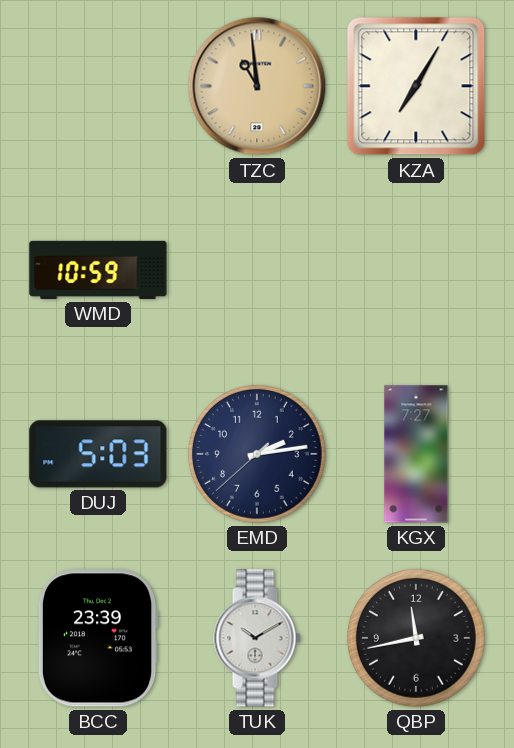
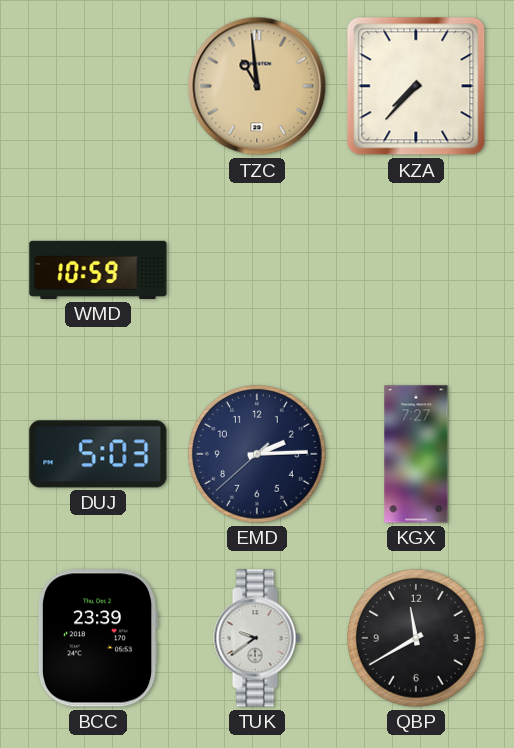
KZA: 7:05 -> 7:37
EMD: 2:13 -> 2:14
TUK: 10:10 -> 9:39
QBP: 11:43 -> 11:40
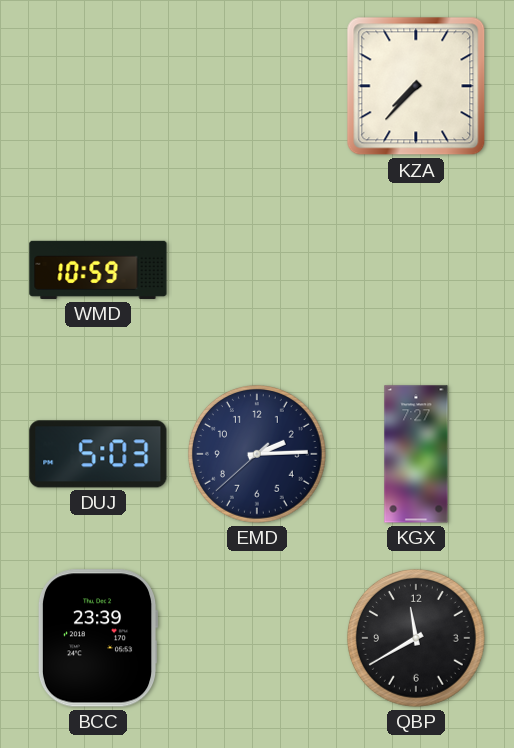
TZC: 10:59 -> none
TUK: 9:39 -> none
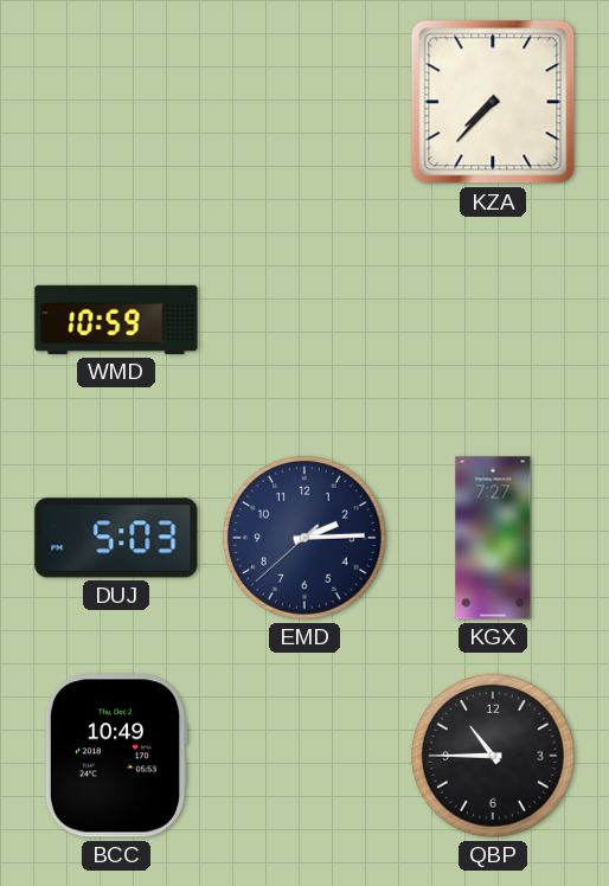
BCC: 23:39 -> 10:49
QBP: 11:40 -> 10:45
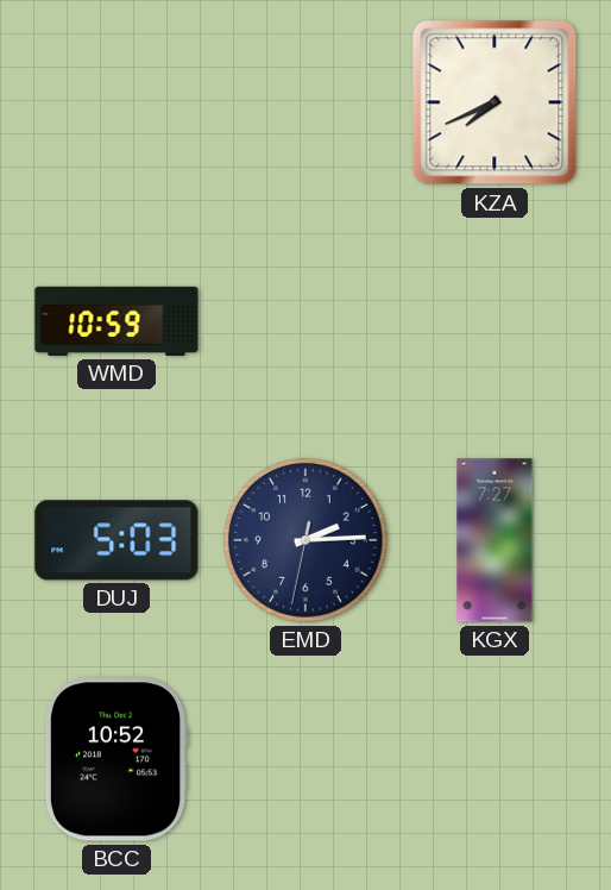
KZA: 7:37 -> 7:41
EMD: 2:14:38 -> 2:14:32
BCC: 10:49 -> 10:52
QBP: 10:45 -> none
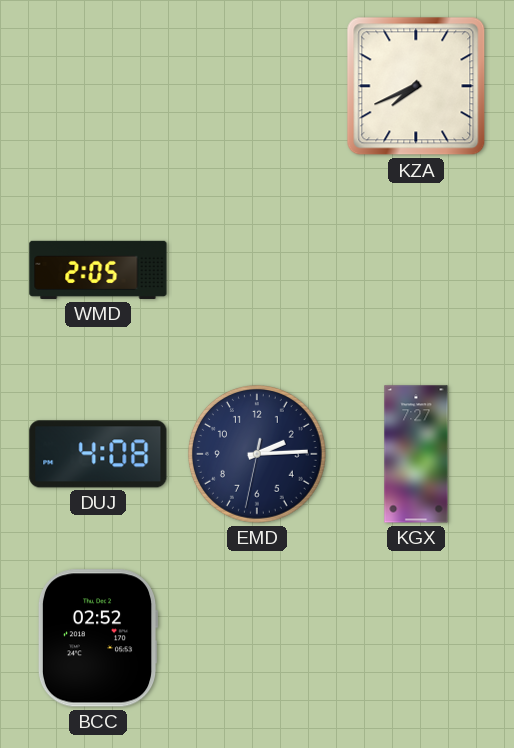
WMD: 10:59 -> 2:05
DUJ: 5:03 -> 4:08
BCC: 10:52 -> 02:52
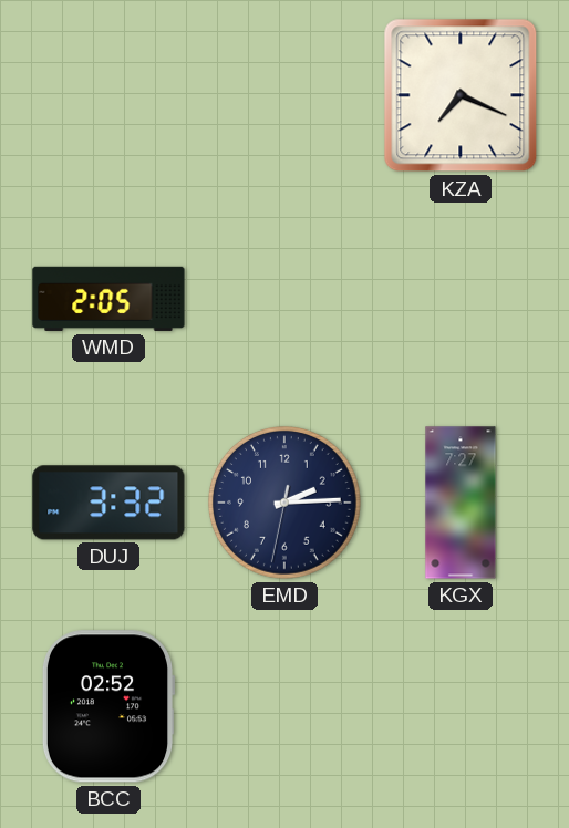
KZA: 7:41 -> 7:19
DUJ: 4:08 -> 3:32
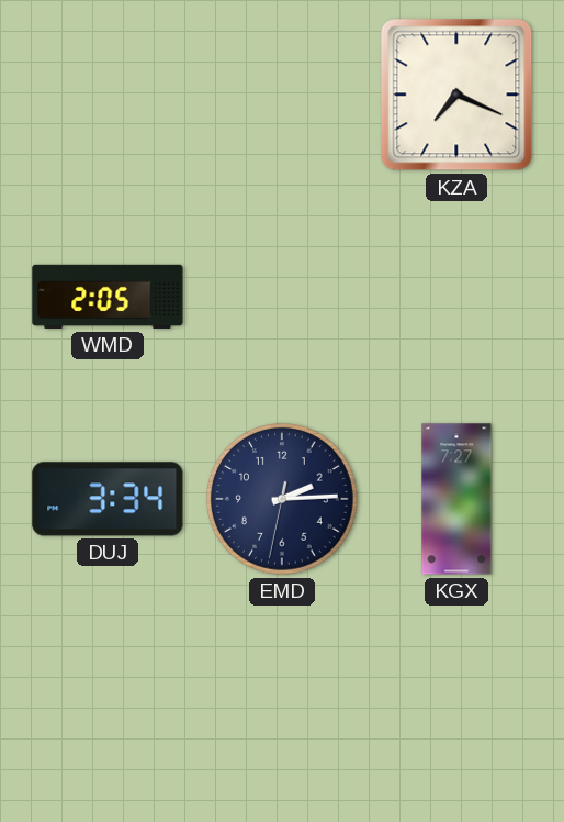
DUJ: 3:32 -> 3:34
BCC: 02:52 -> none
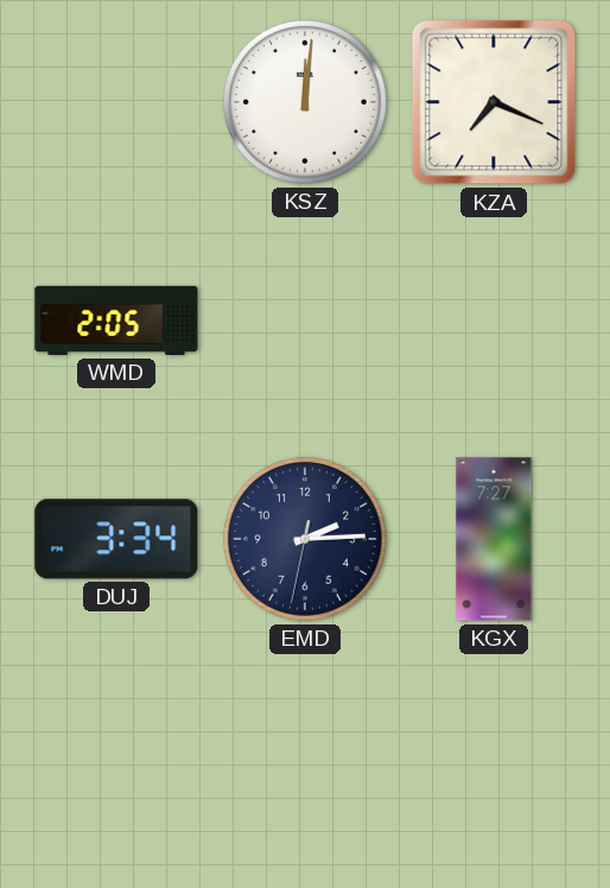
KSZ: none -> 12:01
